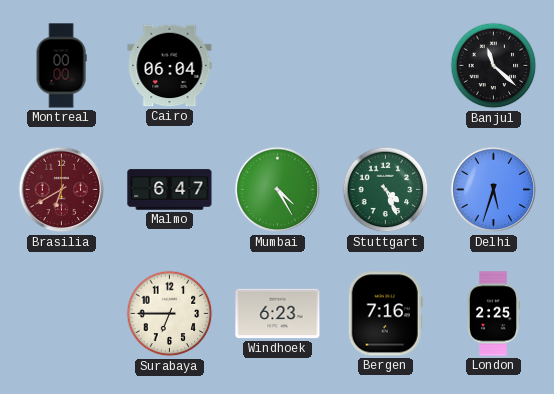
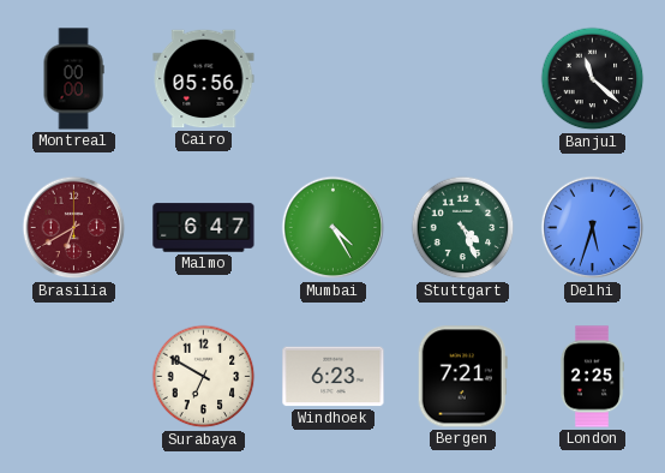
Cairo: 06:04 -> 05:56
Surabaya: 6:45 -> 6:50
Bergen: 7:16 -> 7:21
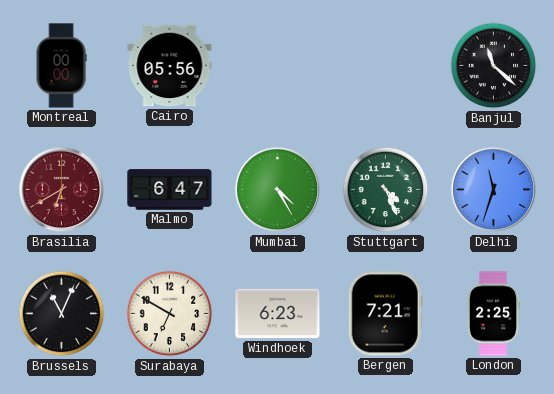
Delhi: 5:33 -> 11:33
Brussels: none -> 11:04
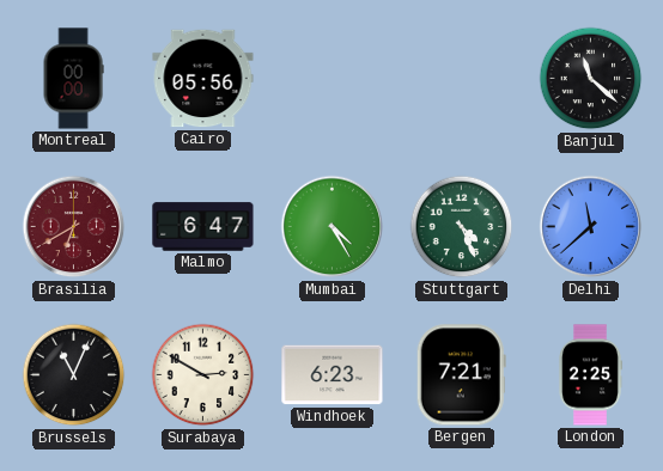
Delhi: 11:33 -> 11:38
Surabaya: 6:50 -> 2:50
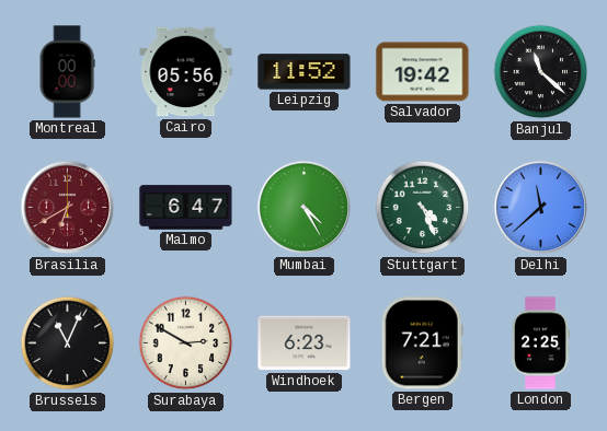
Leipzig: none -> 11:52
Salvador: none -> 19:42
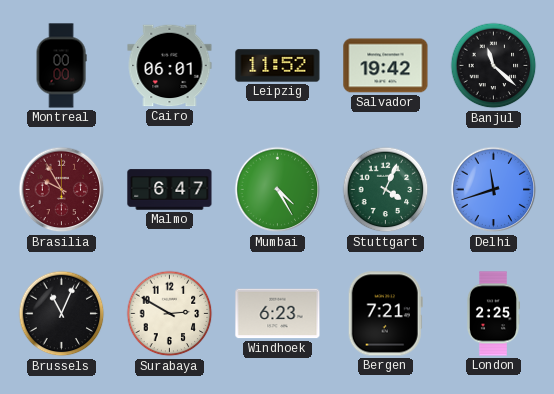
Cairo: 05:56 -> 06:01
Brasilia: 6:40 -> 9:55
Stuttgart: 4:26 -> 4:04
Delhi: 11:38 -> 11:42
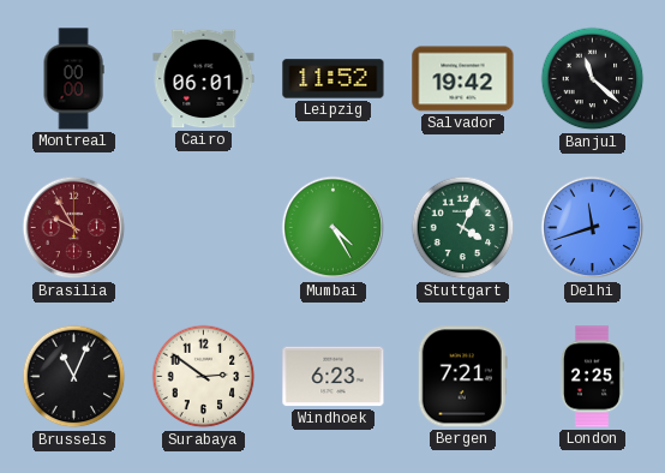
Malmo: 6:47 -> none
Surabaya: 2:50 -> 2:51
